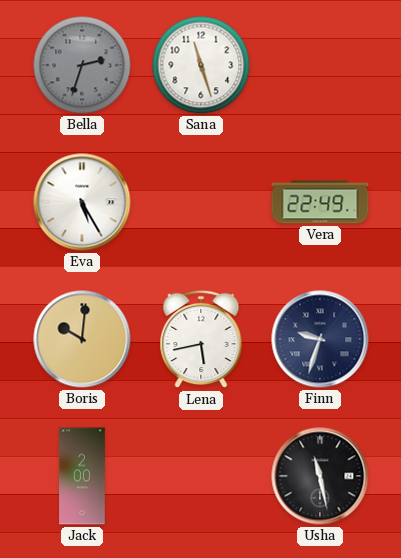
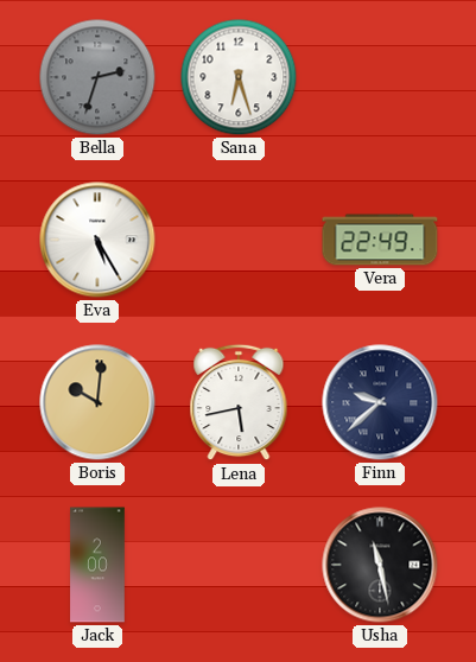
Sana: 11:27 -> 6:27
Finn: 9:33 -> 9:38
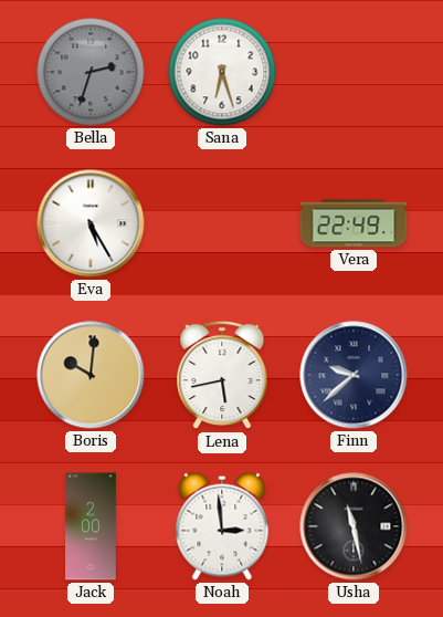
Noah: none -> 2:59
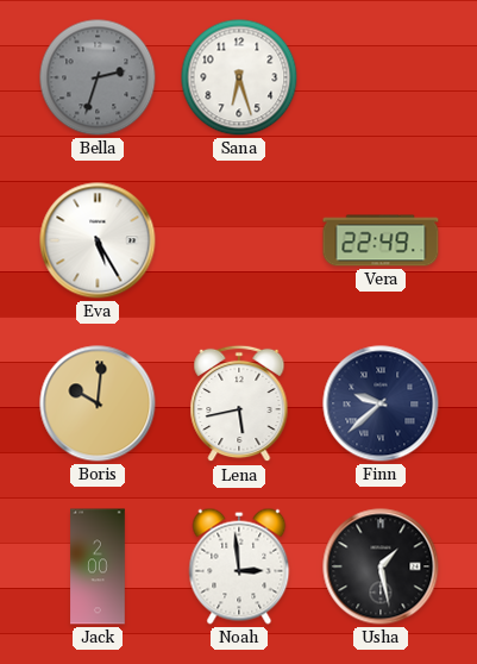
Usha: 11:28 -> 1:28
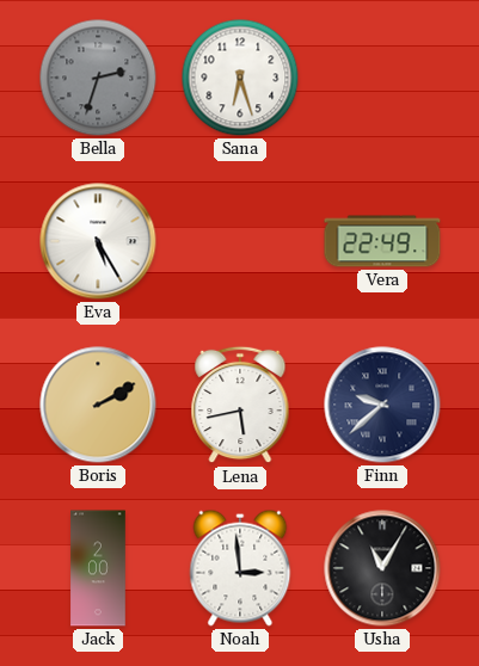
Boris: 10:01 -> 2:10
Usha: 1:28 -> 11:05
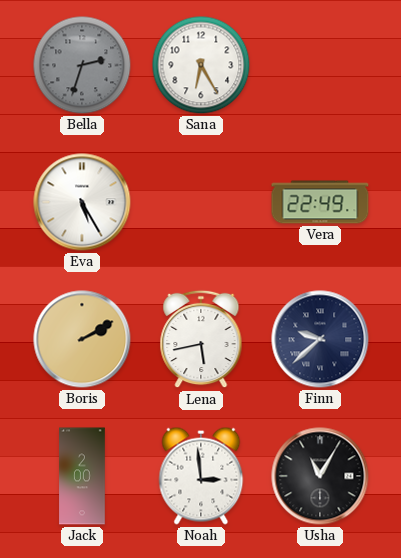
Sana: 6:27 -> 6:25
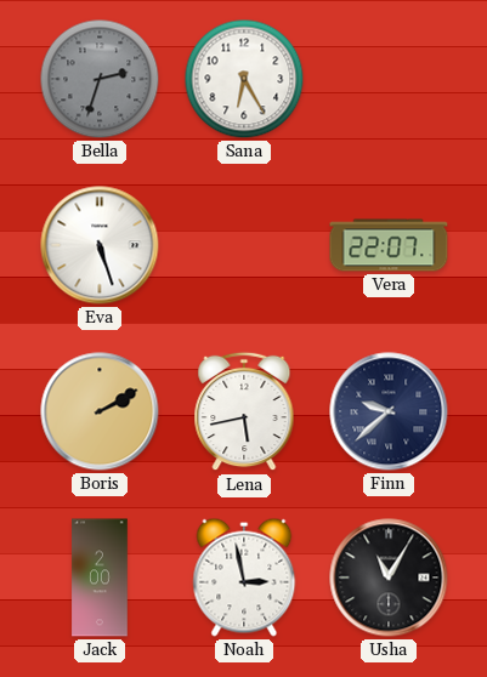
Eva: 5:25 -> 5:27
Vera: 22:49 -> 22:07
Noah: 2:59 -> 2:58
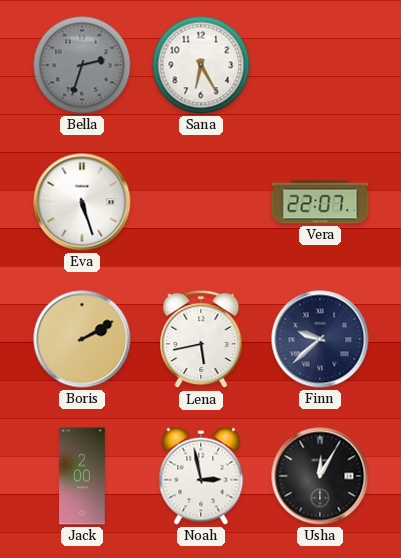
Usha: 11:05 -> 12:05
